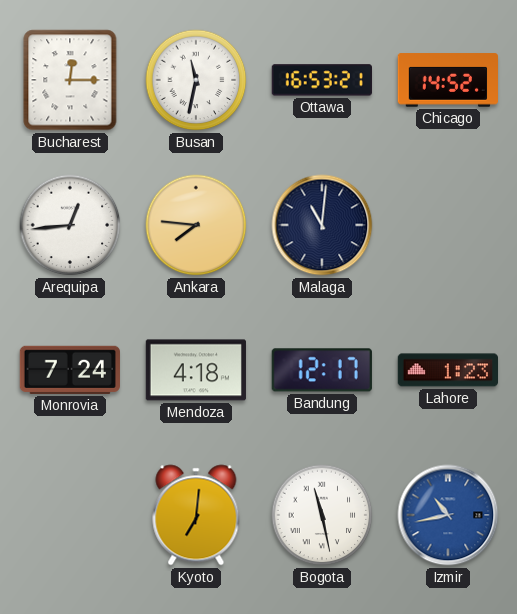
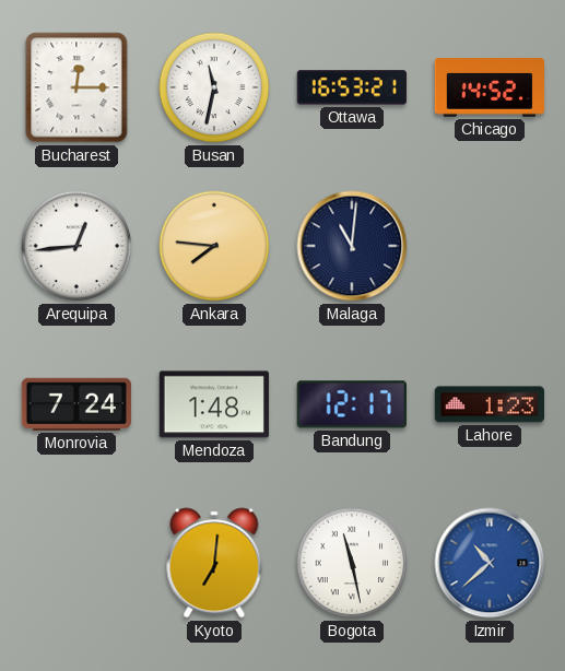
Mendoza: 4:18 -> 1:48
Izmir: 10:43 -> 10:38
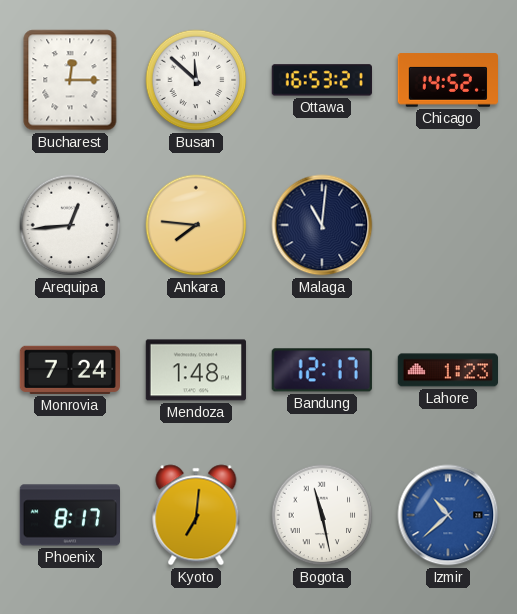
Busan: 11:32 -> 11:52
Phoenix: none -> 8:17
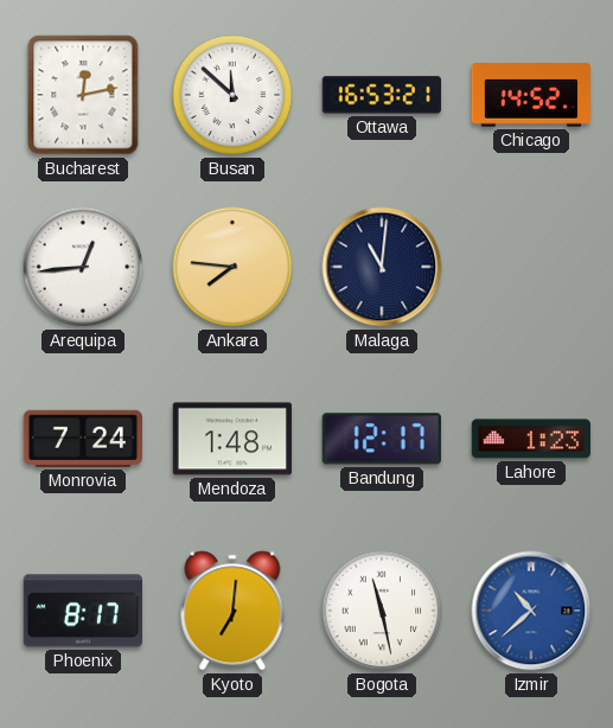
Bucharest: 12:15 -> 12:13
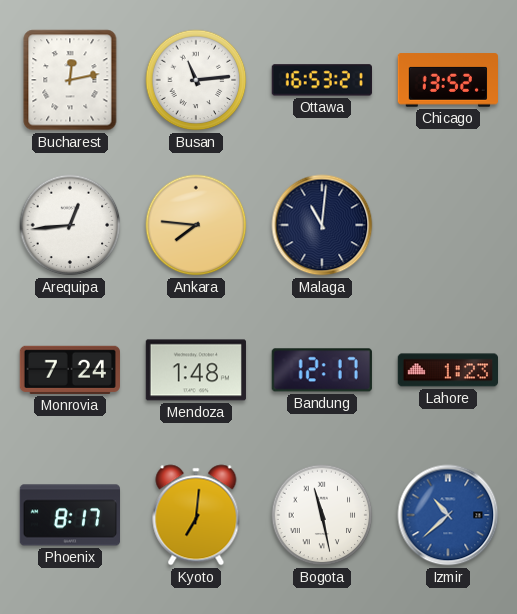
Busan: 11:52 -> 11:14
Chicago: 14:52 -> 13:52
